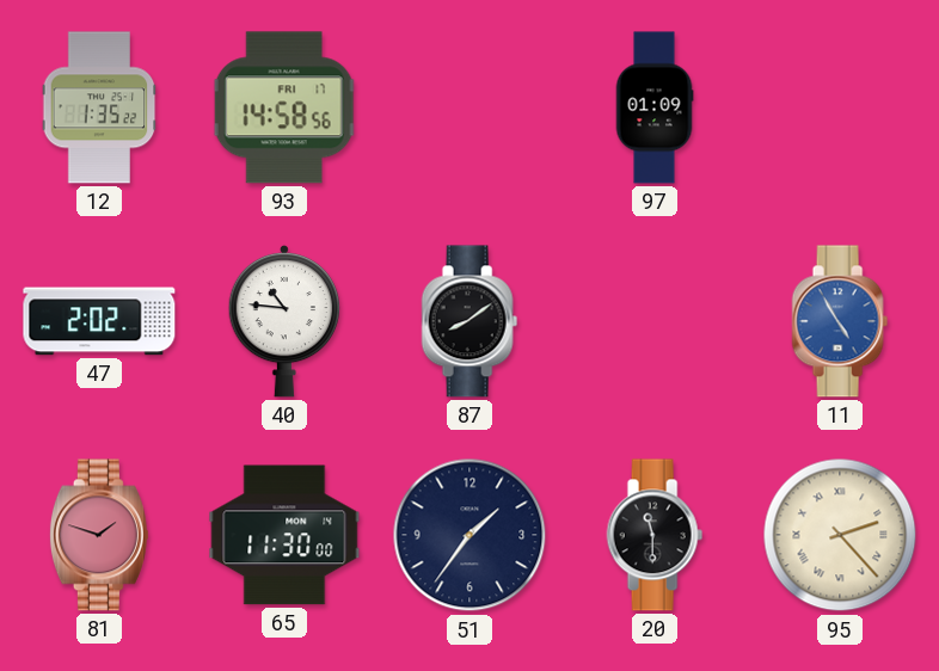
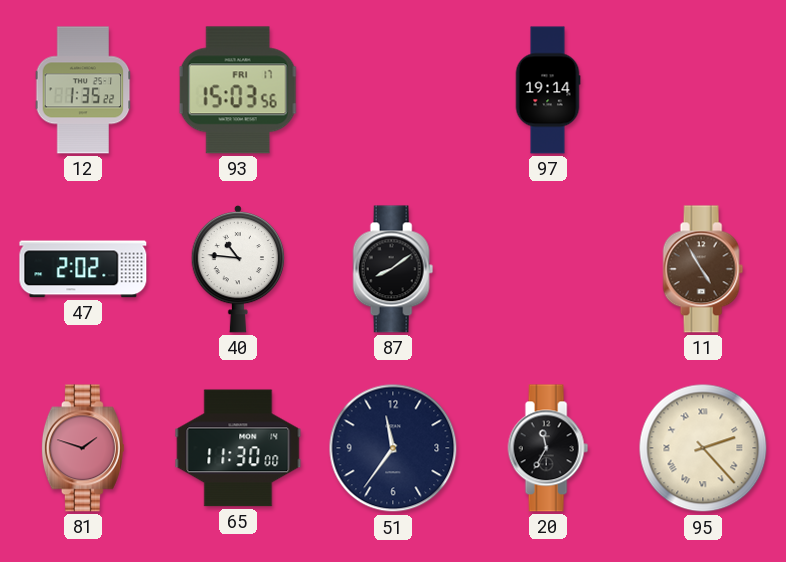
93: 14:58 -> 15:03
97: 01:09 -> 19:14
11 dial: blue -> brown
51: 1:36 -> 11:36
20: 11:30 -> 11:35
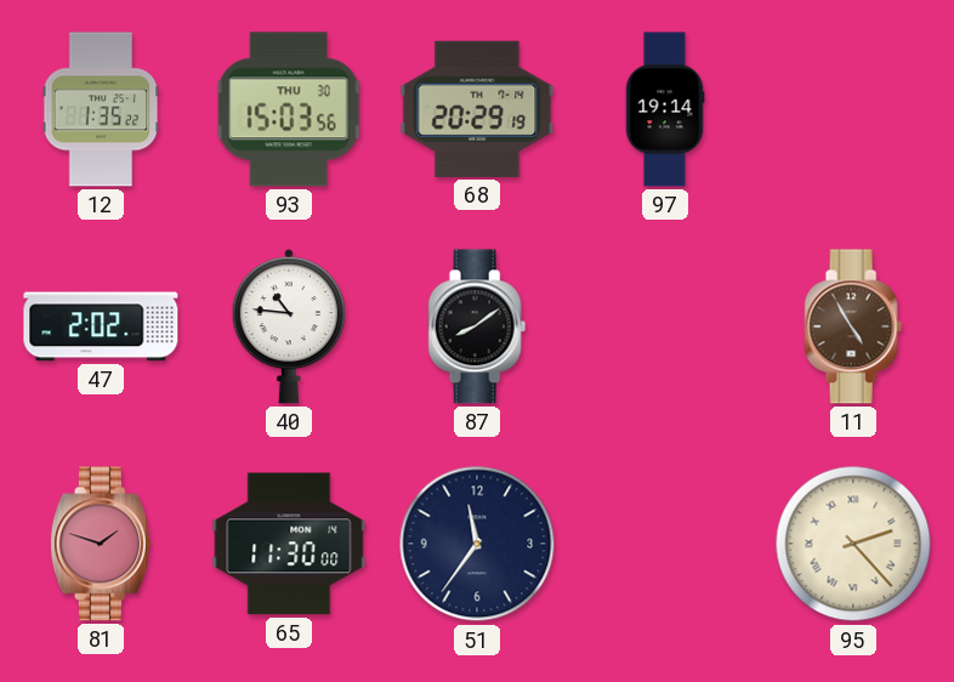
93 date: FRI 17 -> THU 30
68: none -> 20:29
20: 11:35 -> none
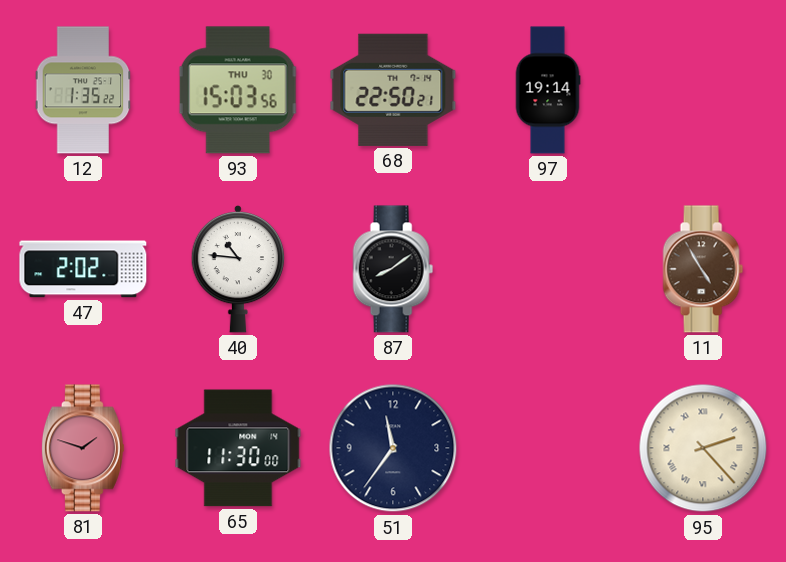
68: 20:29 -> 22:50
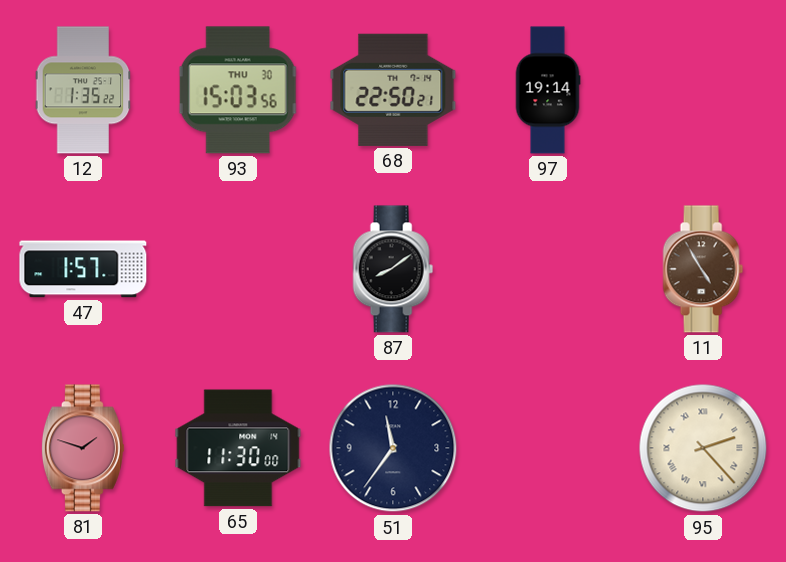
47: 2:02 -> 1:57
40: 10:46 -> none
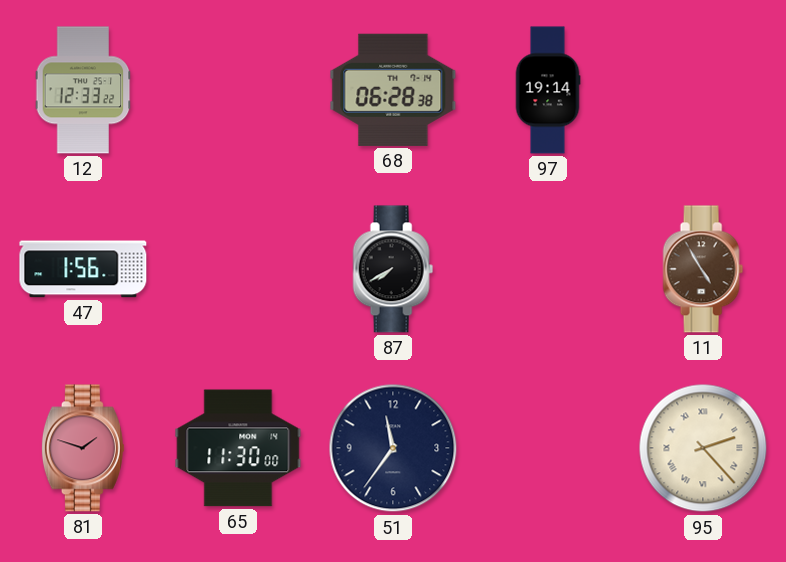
12: 1:35 -> 12:33
93: 15:03 -> none
68: 22:50 -> 06:28
47: 1:57 -> 1:56
87: 8:09 -> 7:40
